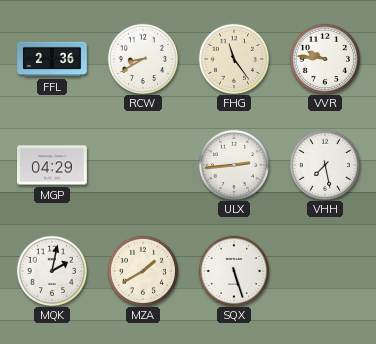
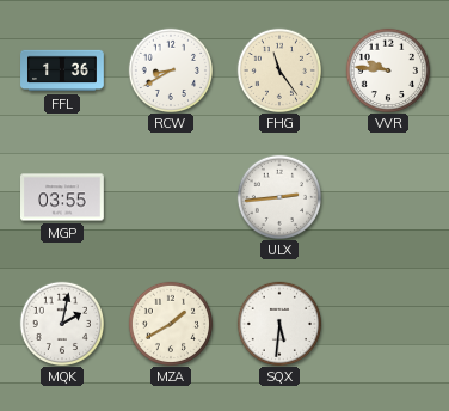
FFL: 2:36 -> 1:36
MGP: 04:29 -> 03:55
VHH: 7:28 -> none
SQX: 5:27 -> 5:31
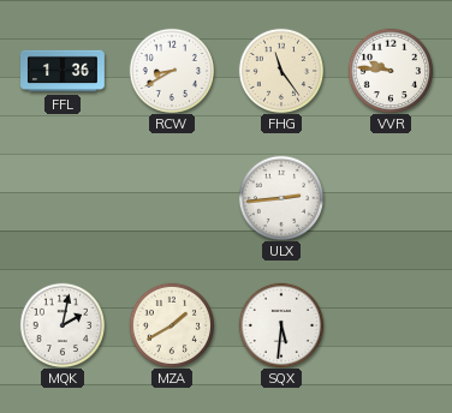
MGP: 03:55 -> none
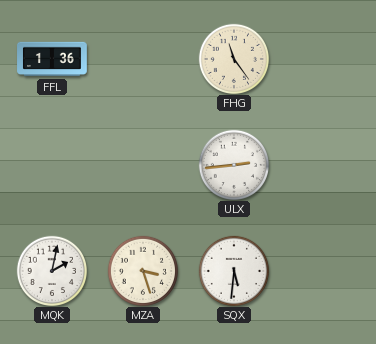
RCW: 8:40 -> none
VVR: 9:46 -> none
MZA: 1:40 -> 3:27
